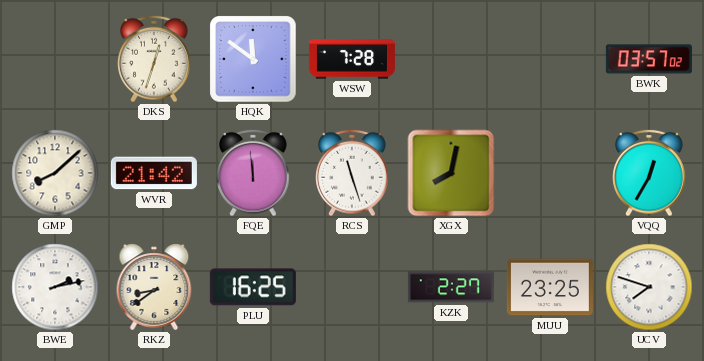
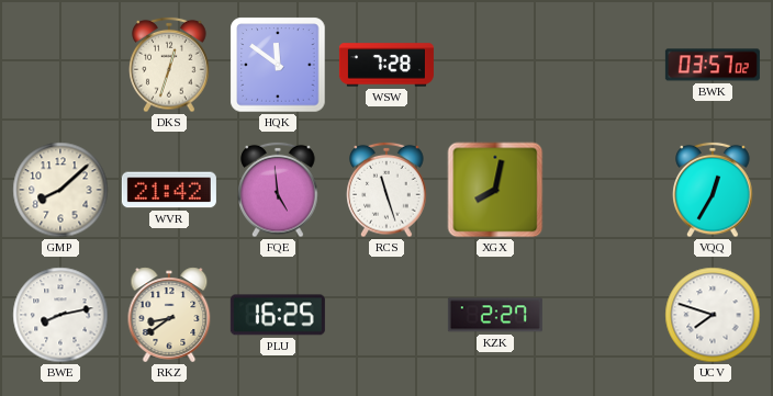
FQE: 11:59 -> 4:59
BWE: 2:13 -> 8:13
MUU: 23:25 -> none
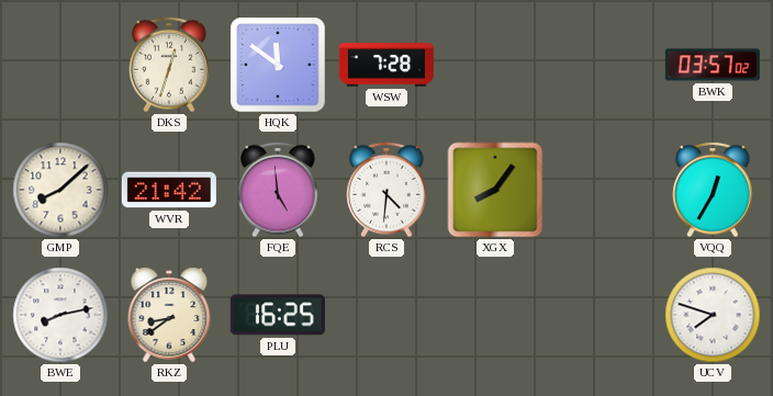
RCS: 11:27 -> 4:31
XGX: 8:02 -> 8:06
KZK: 2:27 -> none
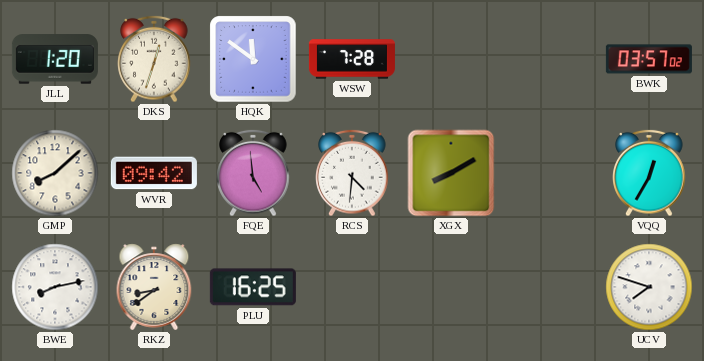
JLL: none -> 1:20
WVR: 21:42 -> 09:42
XGX: 8:06 -> 8:10
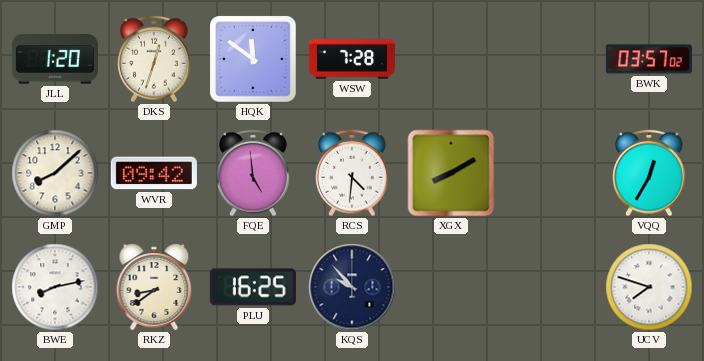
KQS: none -> 9:53
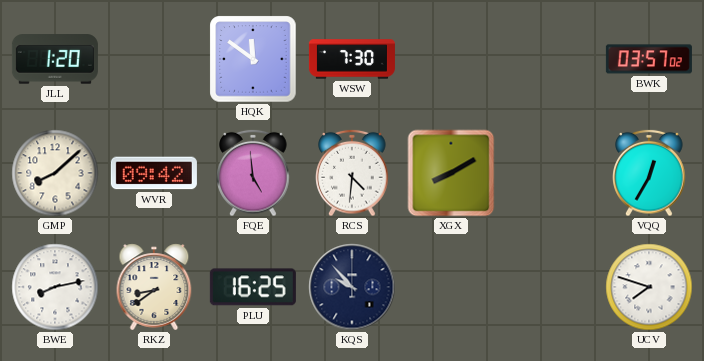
DKS: 12:33 -> none
WSW: 7:28 -> 7:30
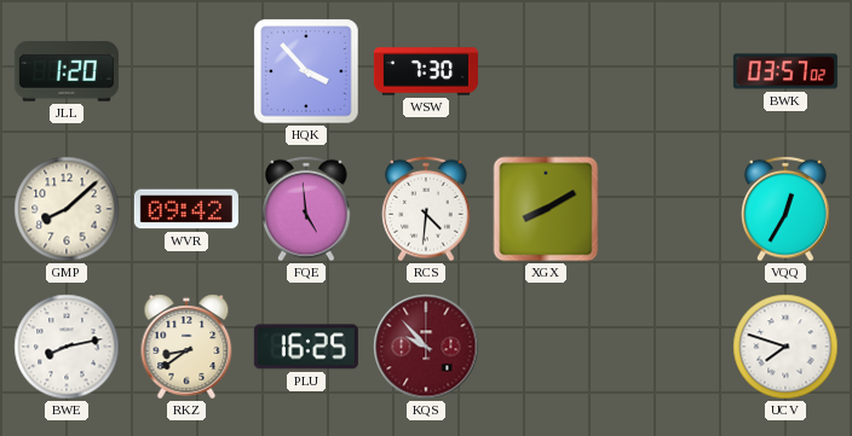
HQK: 11:51 -> 3:53
KQS dial: navy -> burgundy
